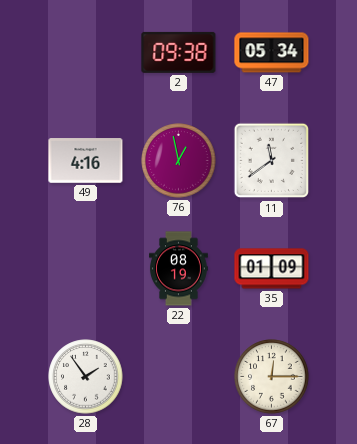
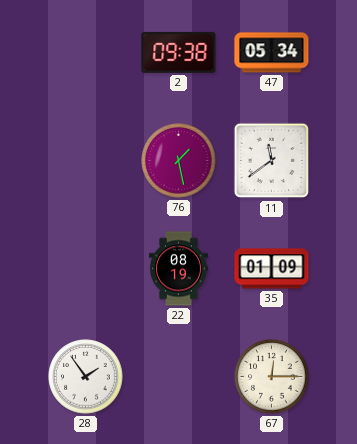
49: 4:16 -> none
76: 12:58 -> 1:28
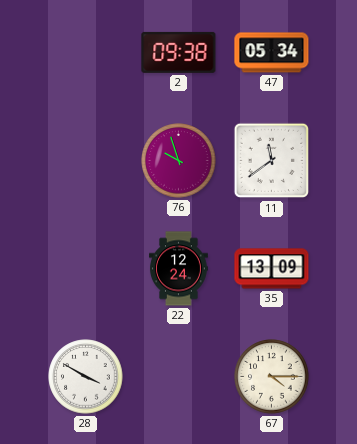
76: 1:28 -> 9:57
22: 08:19 -> 12:24
35: 01:09 -> 13:09
28: 1:54 -> 3:50
67: 12:15 -> 4:15
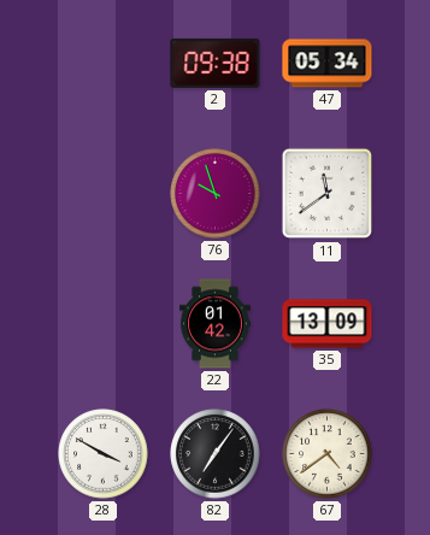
22: 12:24 -> 01:42
82: none -> 7:06
67: 4:15 -> 4:39
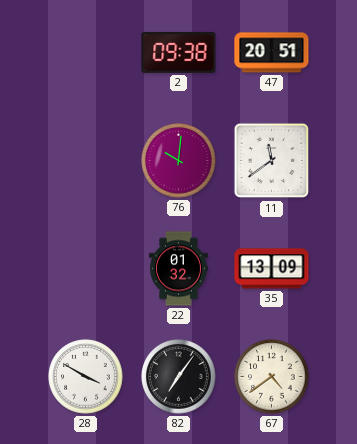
47: 05:34 -> 20:51
76: 9:57 -> 10:01
22: 01:42 -> 01:32
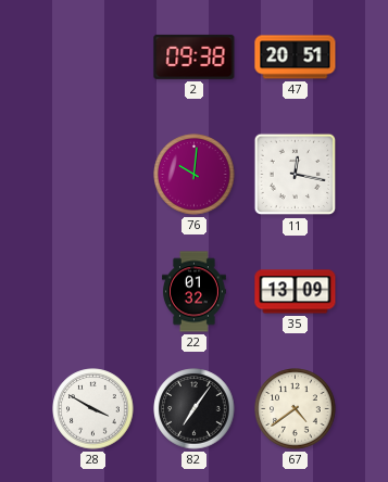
11: 11:39 -> 12:17
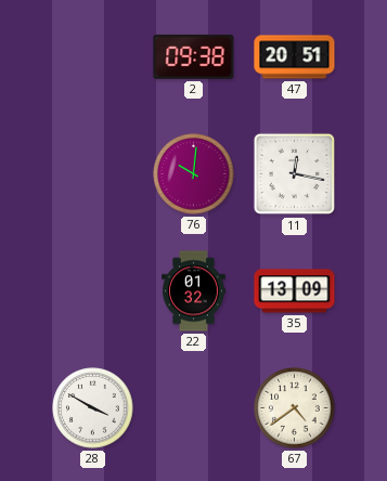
82: 7:06 -> none
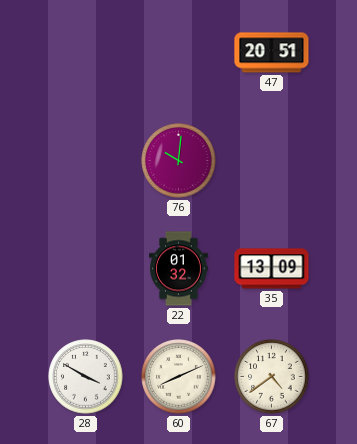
2: 09:38 -> none
11: 12:17 -> none
60: none -> 8:11
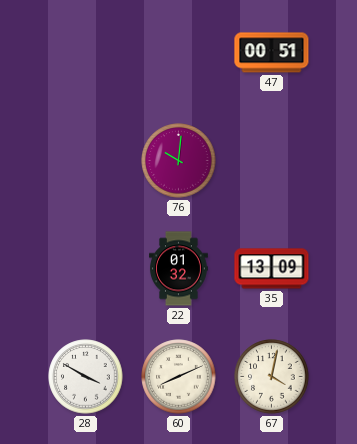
47: 20:51 -> 00:51
67: 4:39 -> 4:02
